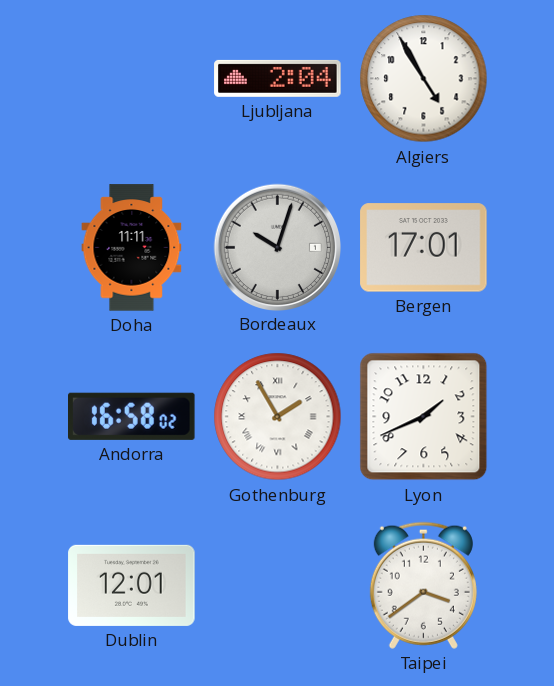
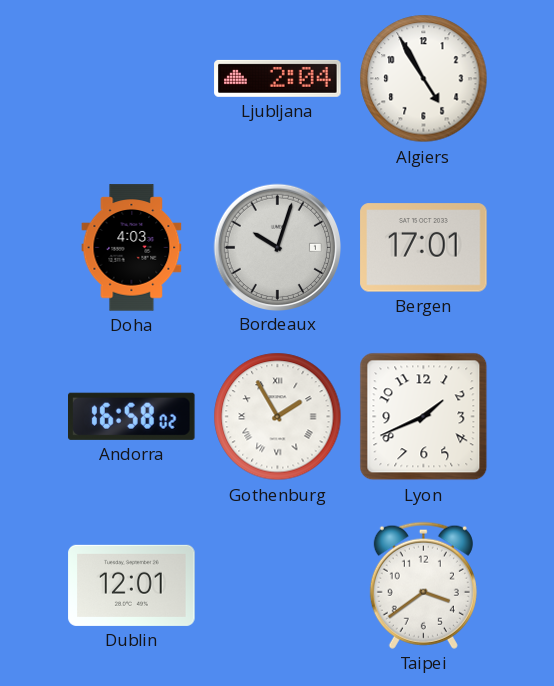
Doha: 11:11 -> 4:03
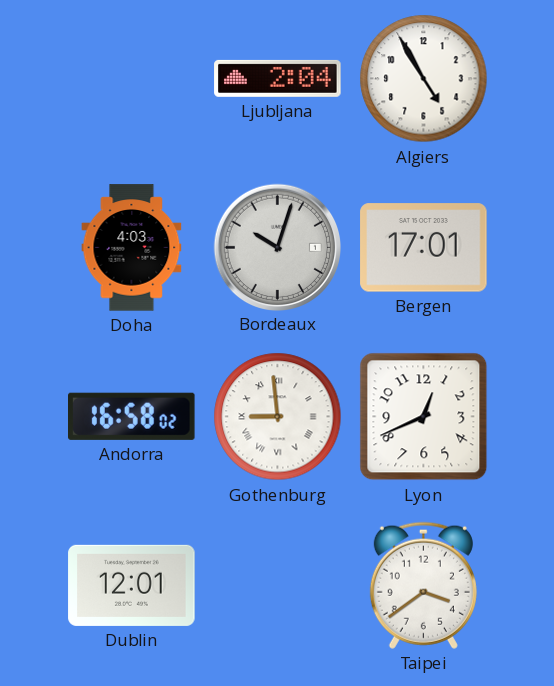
Gothenburg: 1:55 -> 8:59
Lyon: 1:41 -> 12:41
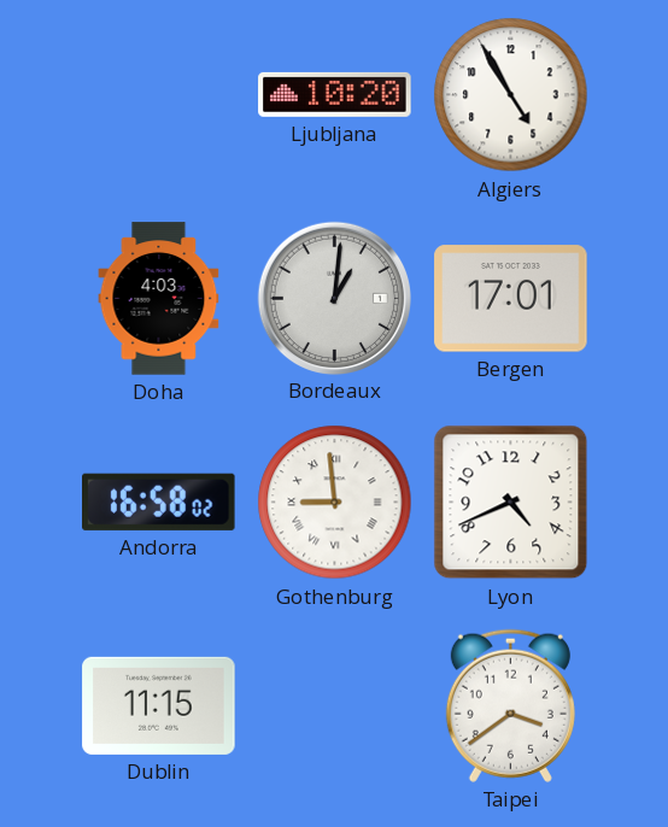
Ljubljana: 2:04 -> 10:20
Bordeaux: 10:03 -> 1:01
Lyon: 12:41 -> 4:41
Dublin: 12:01 -> 11:15
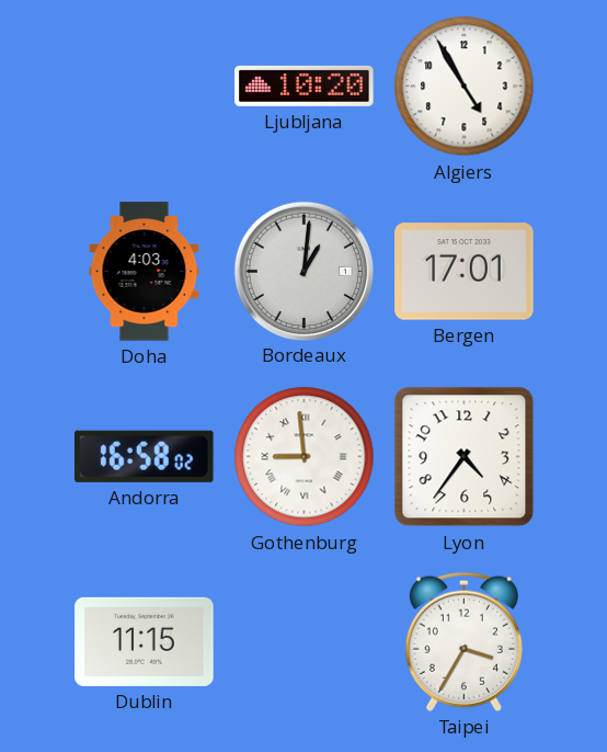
Lyon: 4:41 -> 4:36
Taipei: 3:39 -> 3:35
